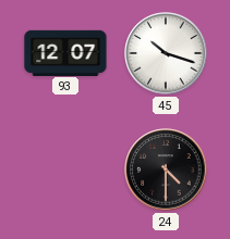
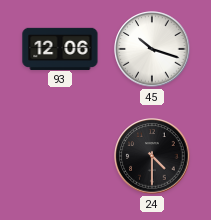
93: 12:07 -> 12:06
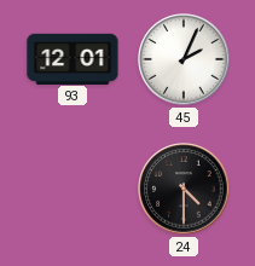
93: 12:06 -> 12:01
45: 10:18 -> 2:04
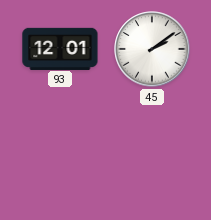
45: 2:04 -> 2:09
24: 4:30 -> none
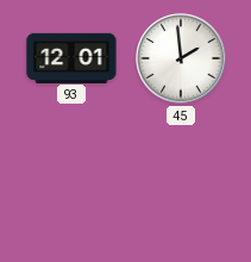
45: 2:09 -> 1:59
